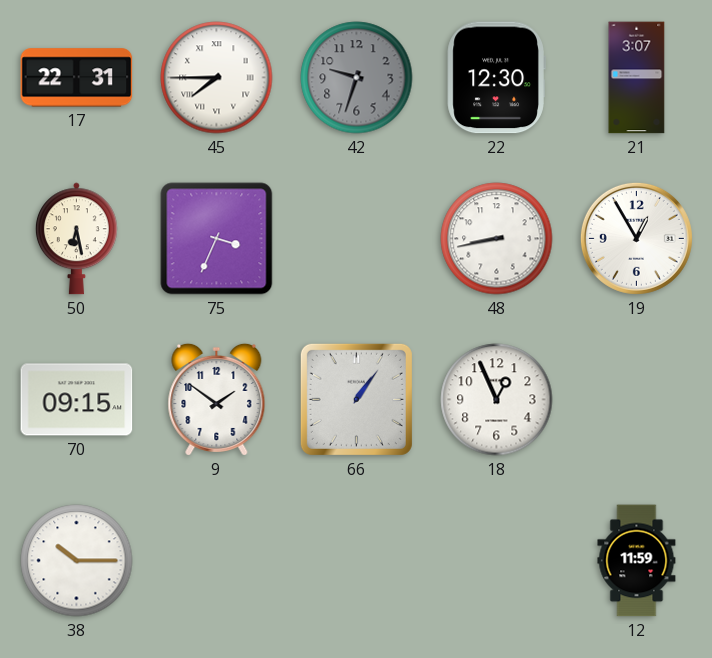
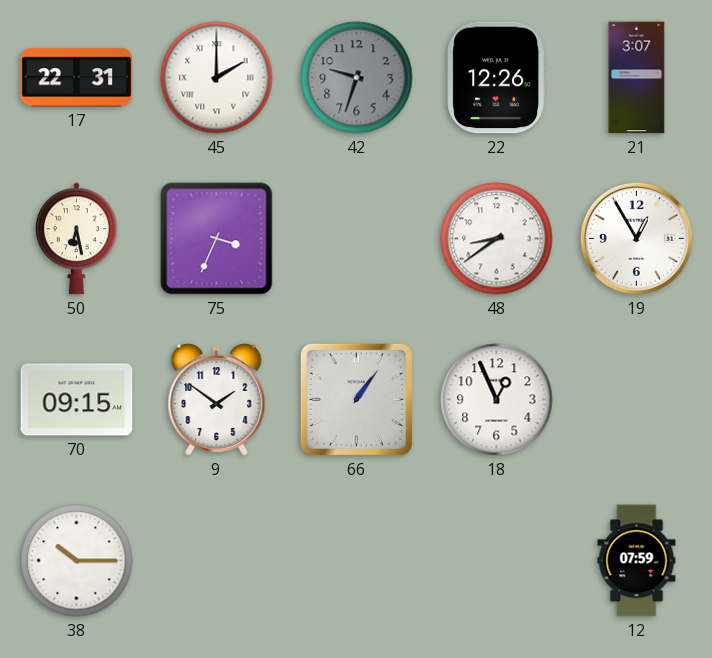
45: 7:45 -> 2:00
22: 12:30 -> 12:26
48: 8:43 -> 8:39
12: 11:59 -> 07:59
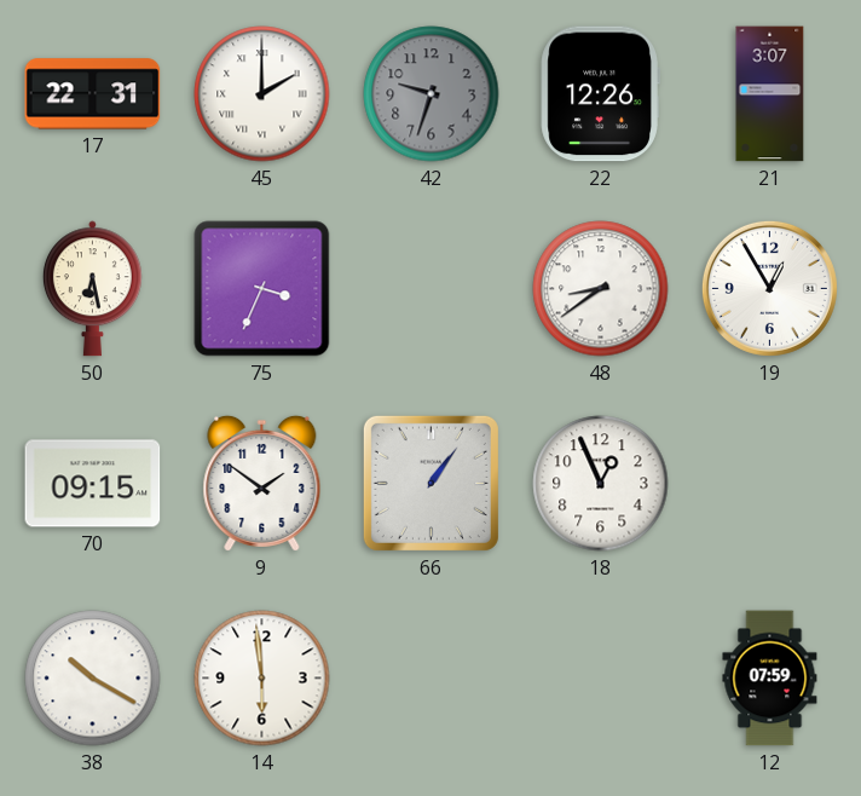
38: 10:15 -> 10:20
14: none -> 5:59
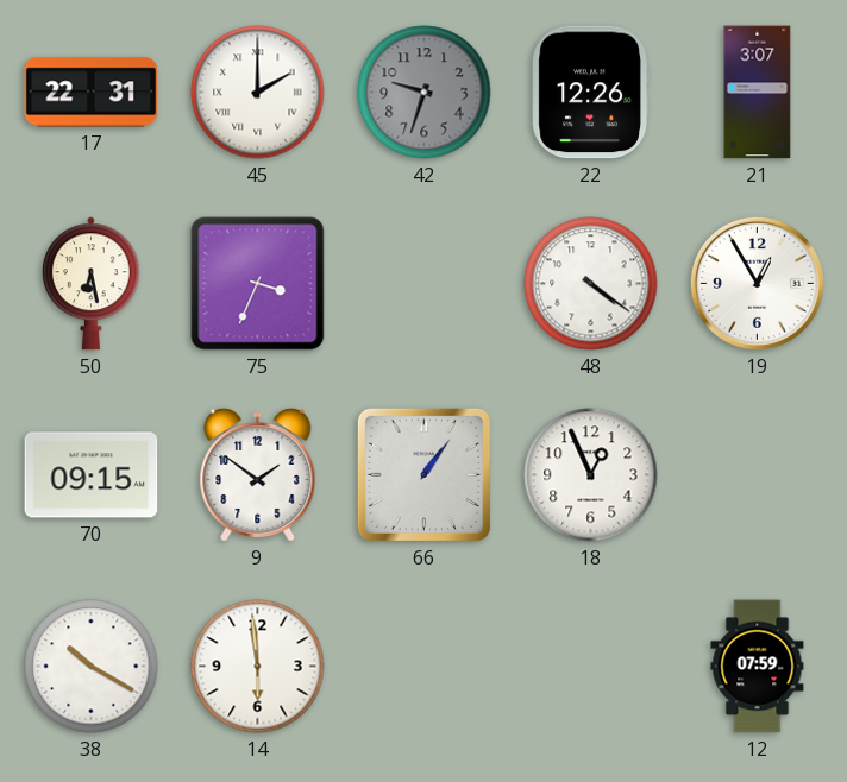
48: 8:39 -> 4:21
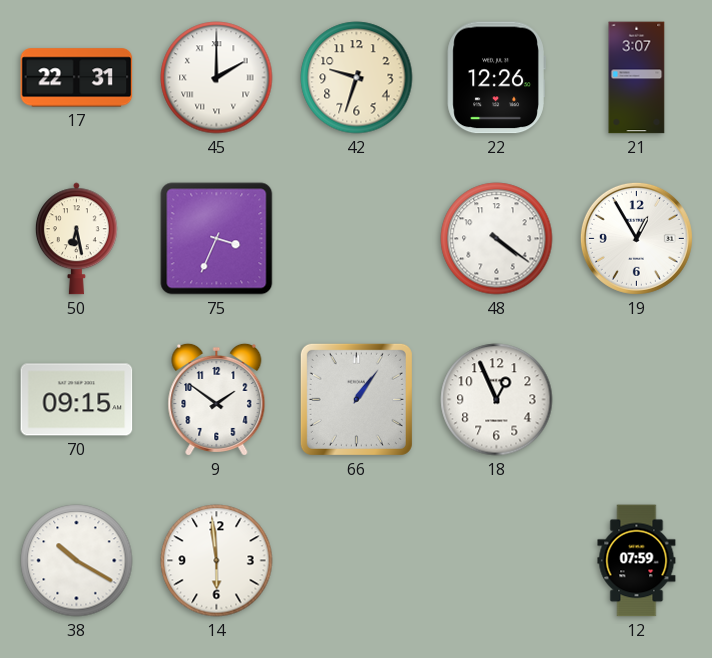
42 dial: grey -> cream
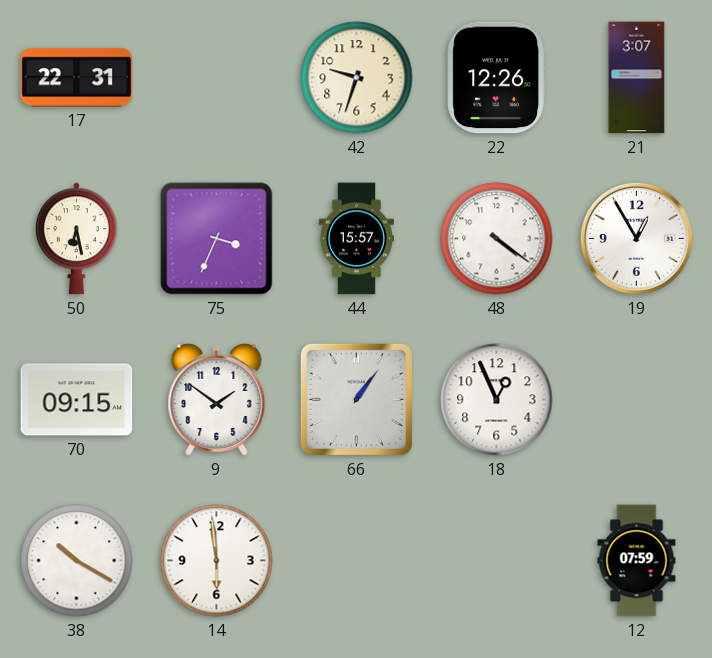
45: 2:00 -> none
44: none -> 15:57
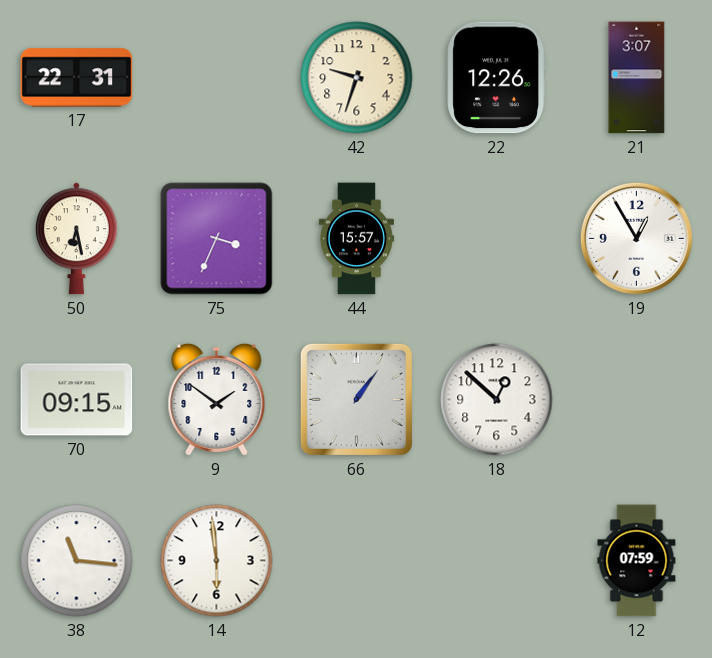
48: 4:21 -> none
18: 12:56 -> 12:52
38: 10:20 -> 11:16
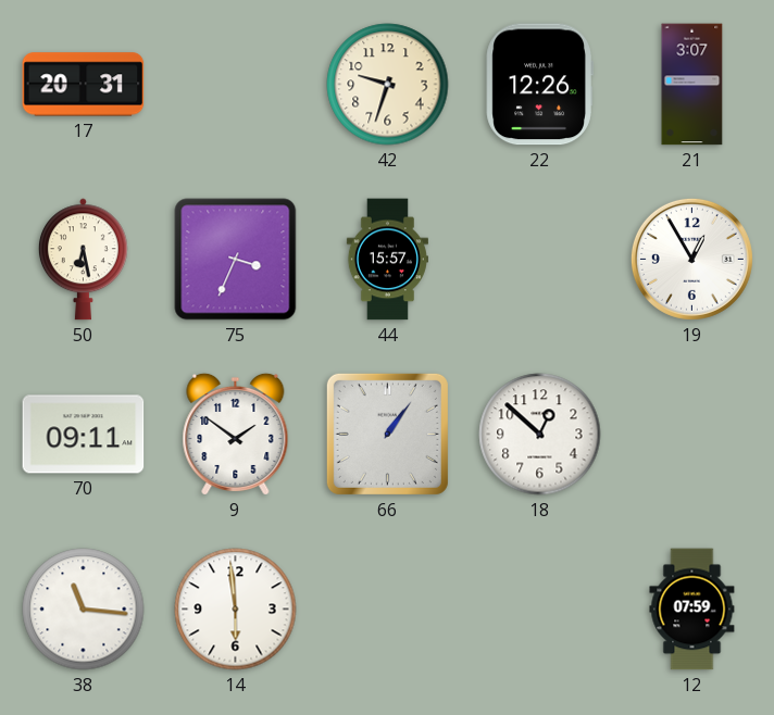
17: 22:31 -> 20:31
70: 09:15 -> 09:11
